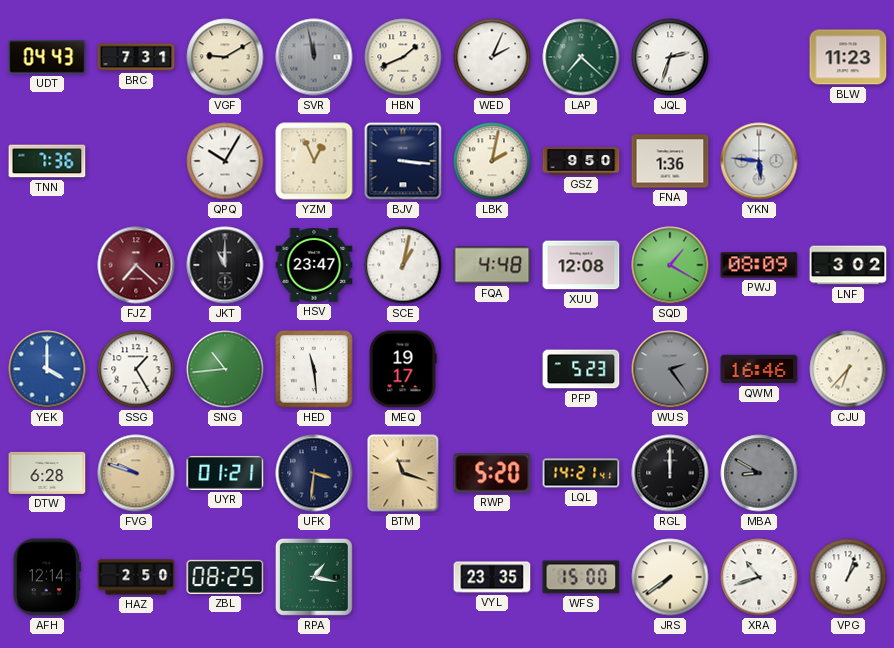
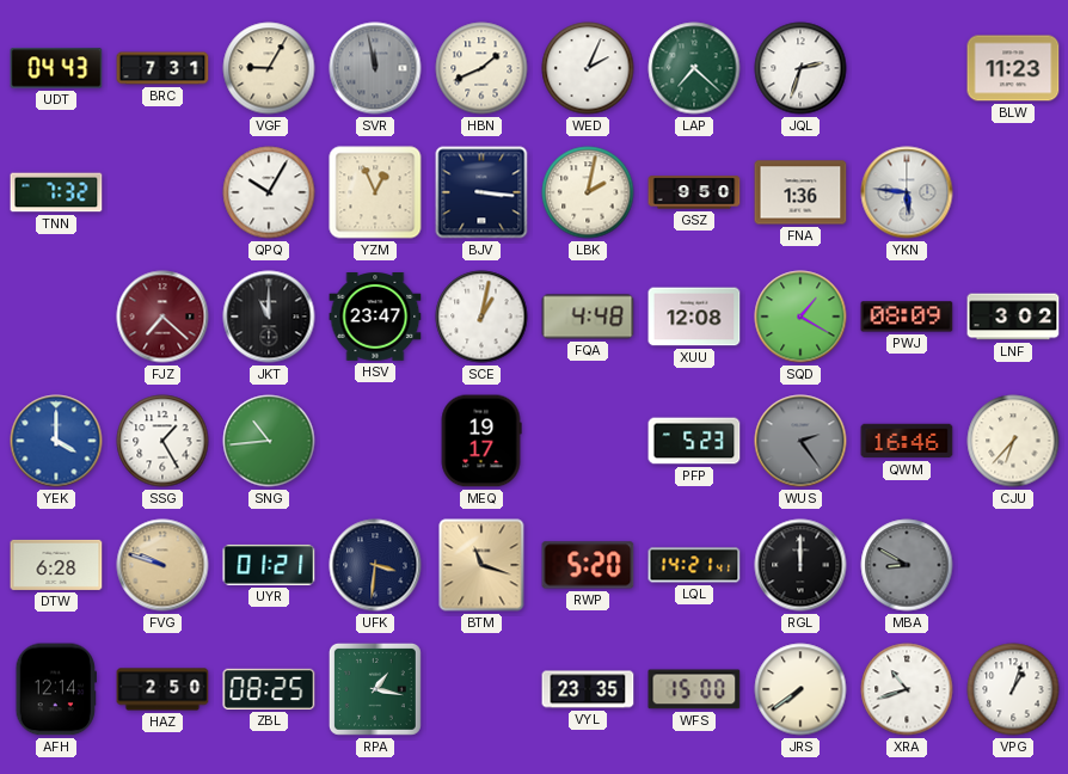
VGF: 9:10 -> 9:05
TNN: 7:36 -> 7:32
HED: 11:29 -> none
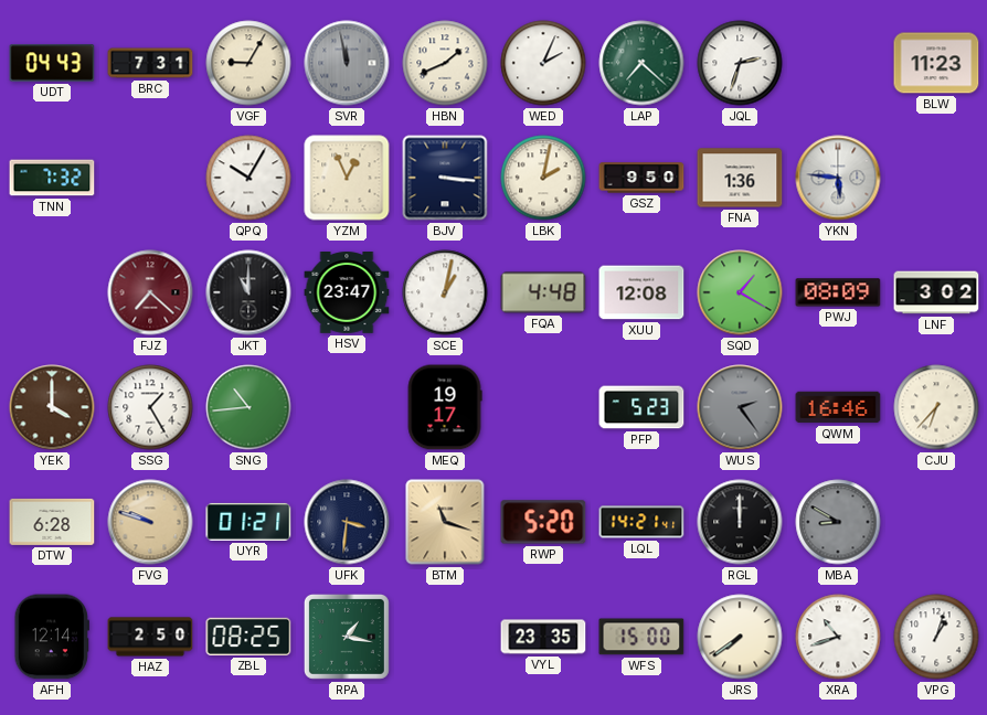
YEK dial: blue -> brown
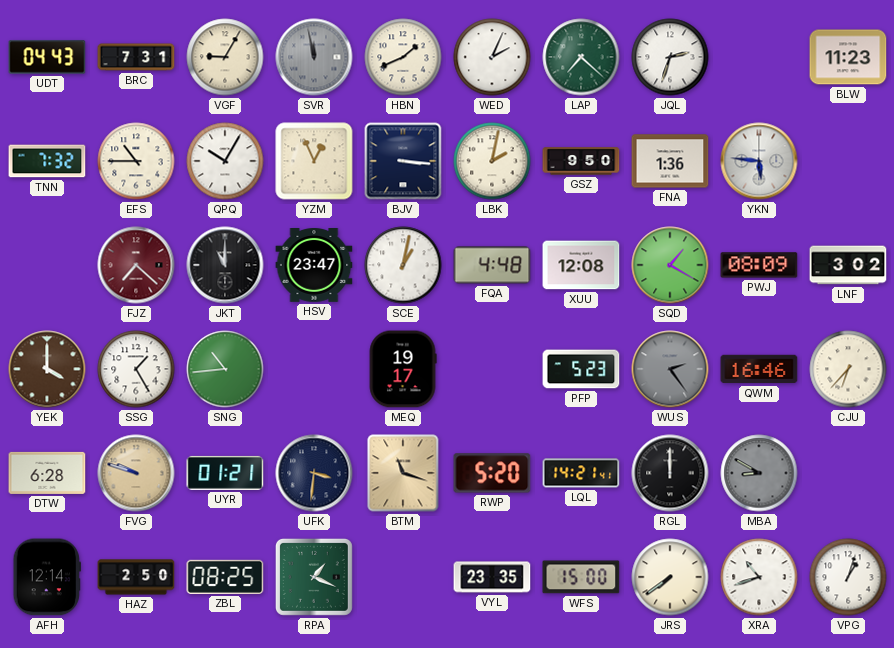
EFS: none -> 10:45
RPA: 1:17 -> 1:19
